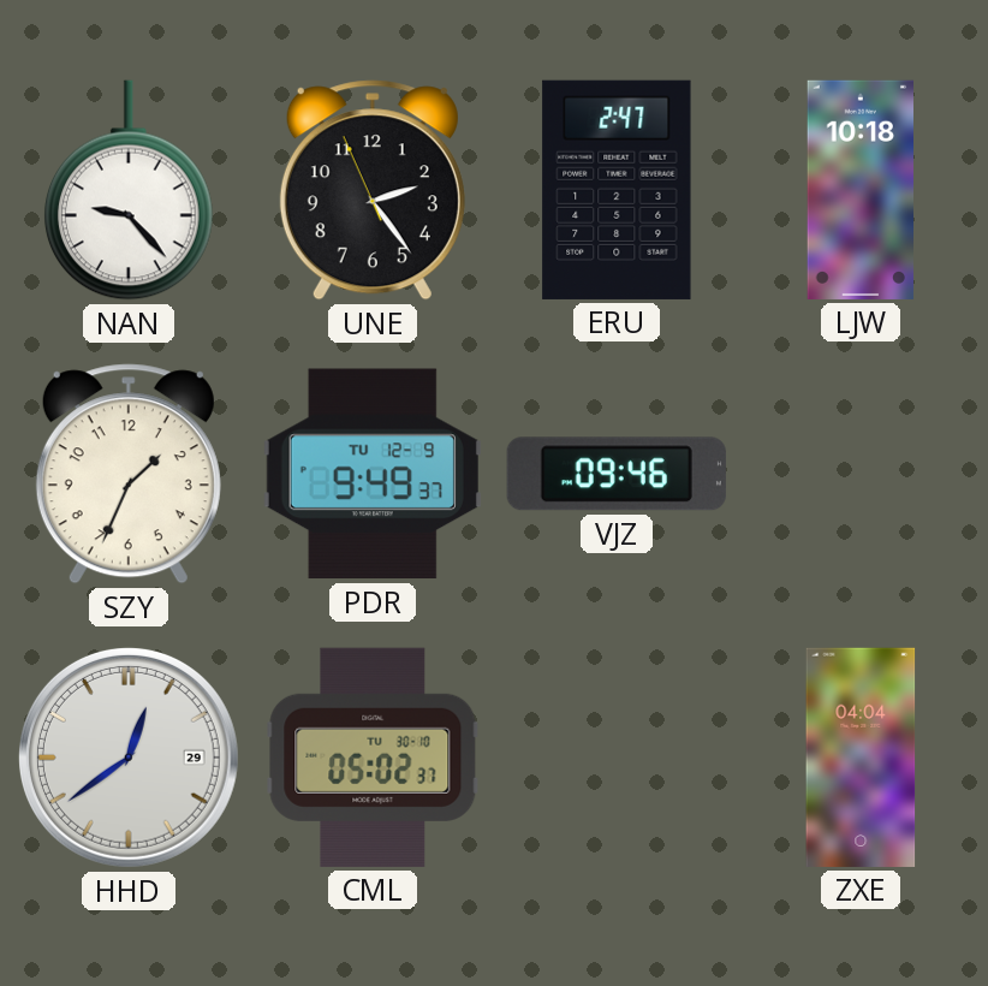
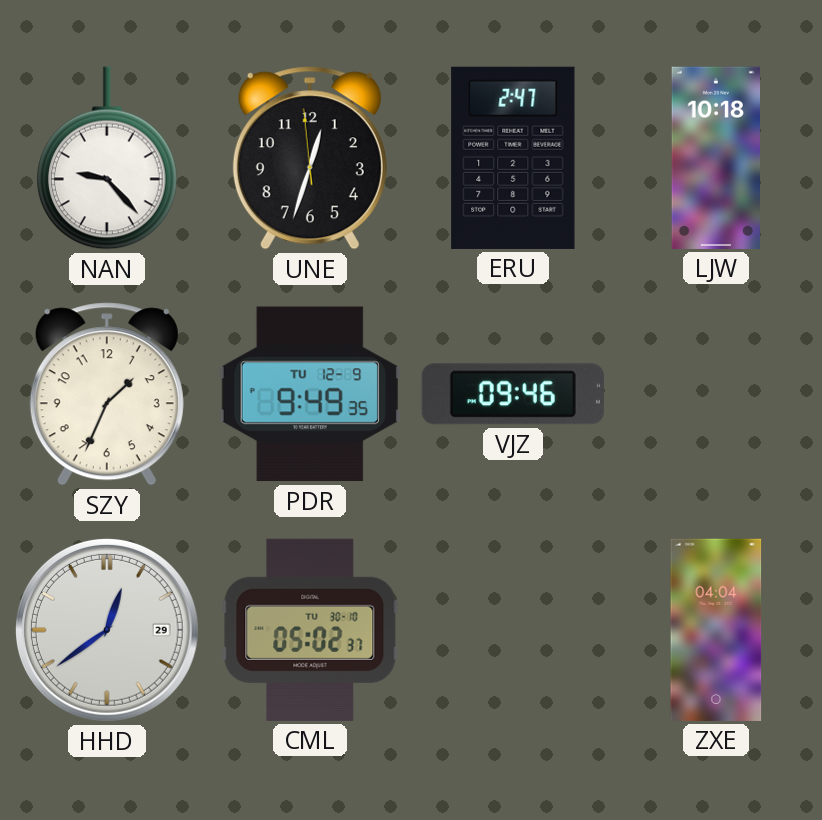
UNE: 2:23 -> 12:32
PDR: 9:49:37 -> 9:49:35
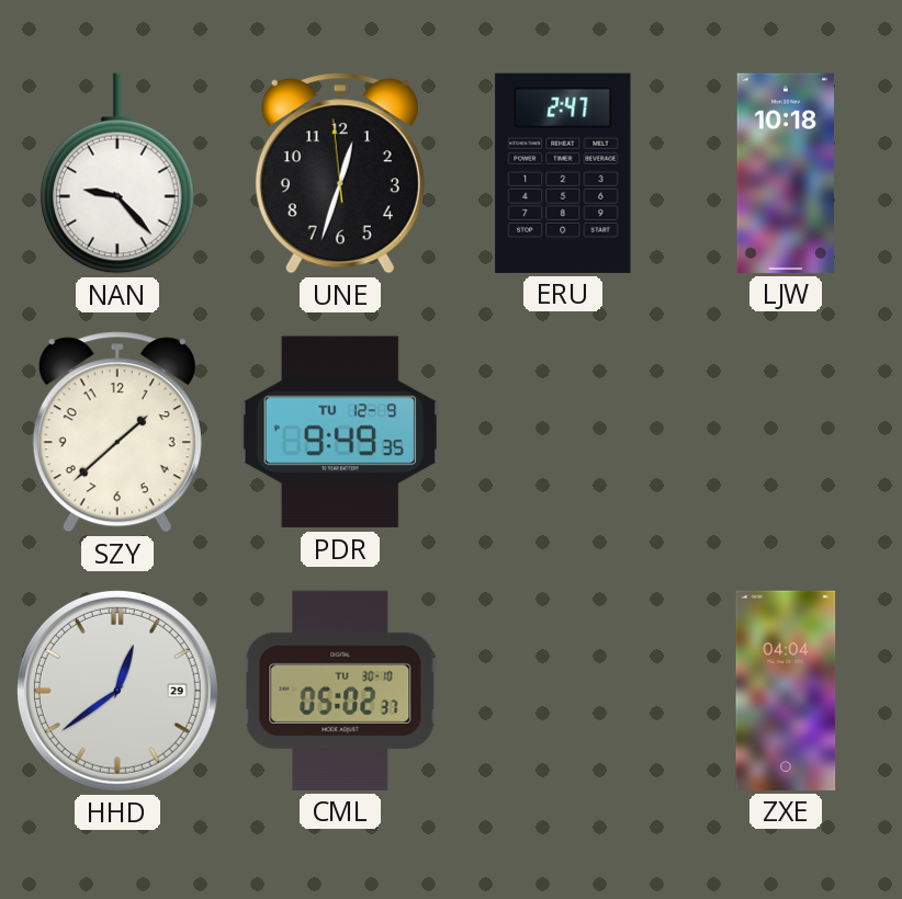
SZY: 1:34 -> 1:38
VJZ: 09:46 -> none
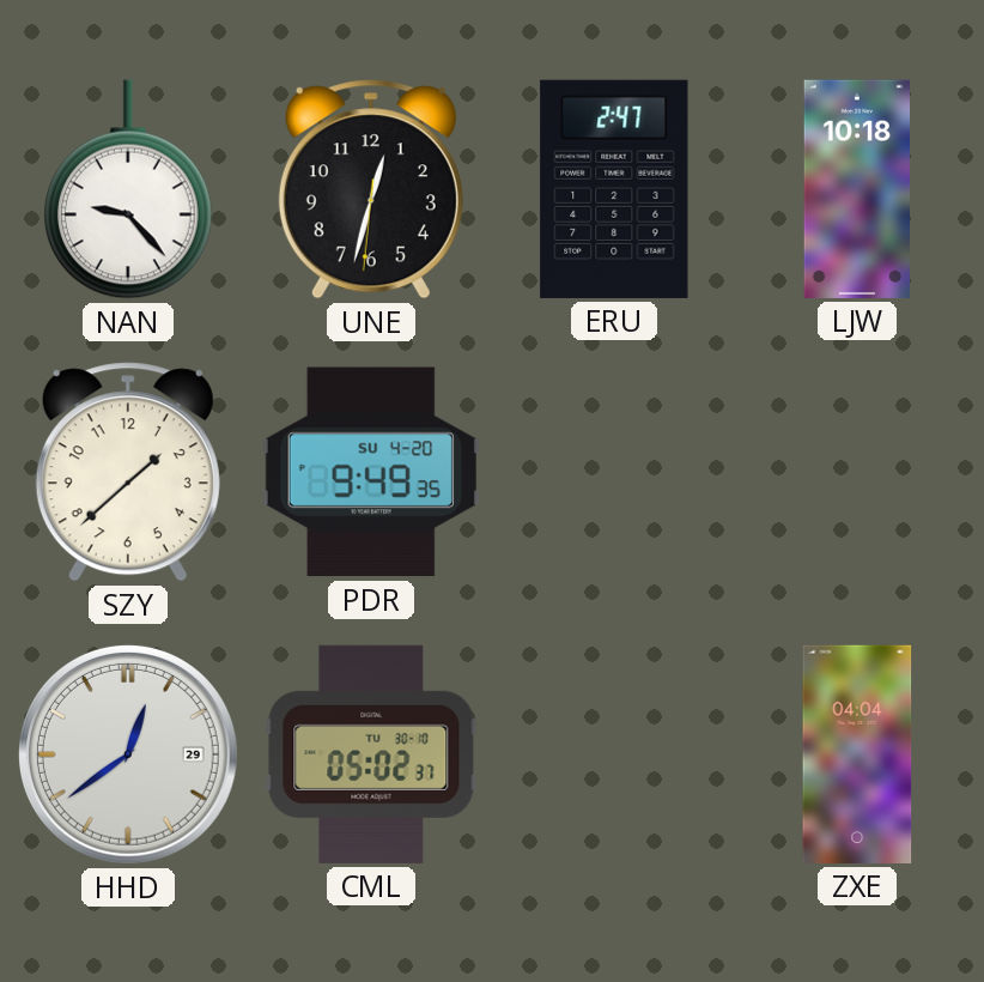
UNE: 12:32:59 -> 12:32:31
PDR date: TU 12-9 -> SU 4-20
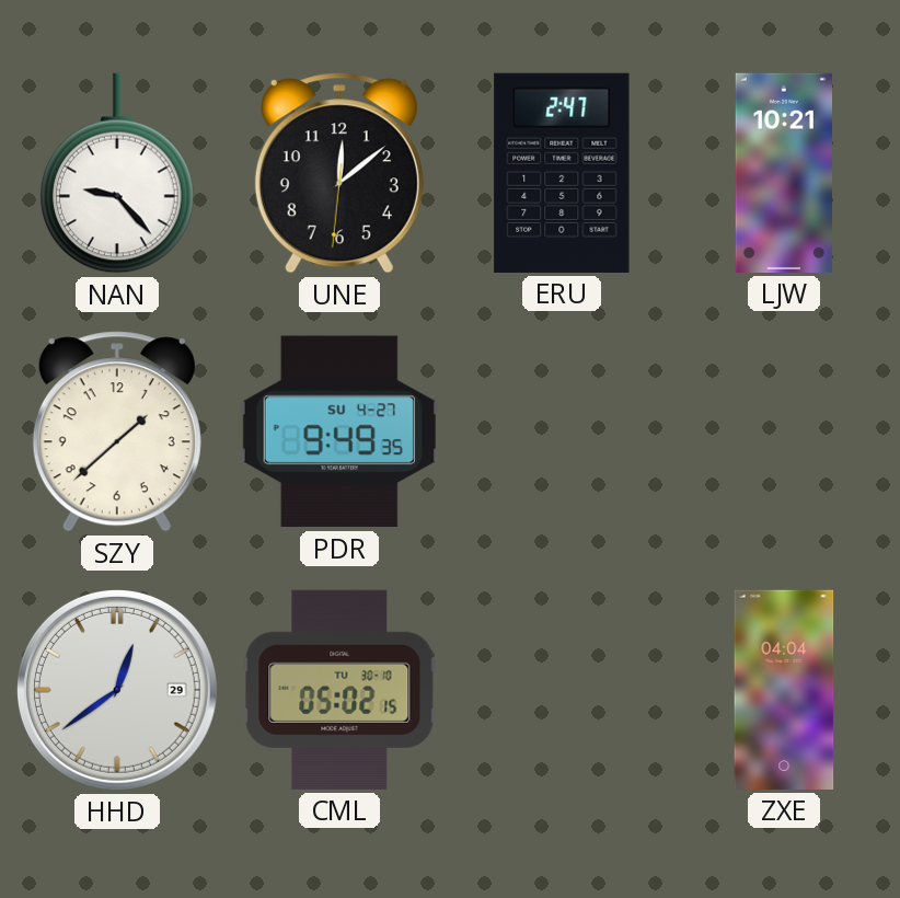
UNE: 12:32 -> 12:08
LJW: 10:18 -> 10:21
PDR date: SU 4-20 -> SU 4-27
CML: 05:02:37 -> 05:02:15
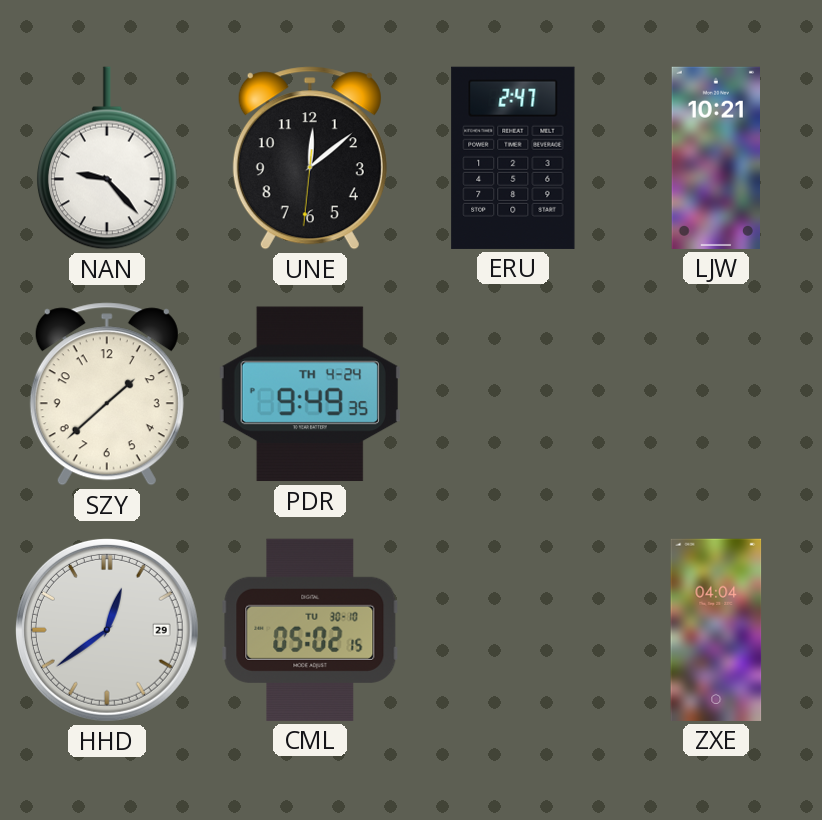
PDR date: SU 4-27 -> TH 4-24
